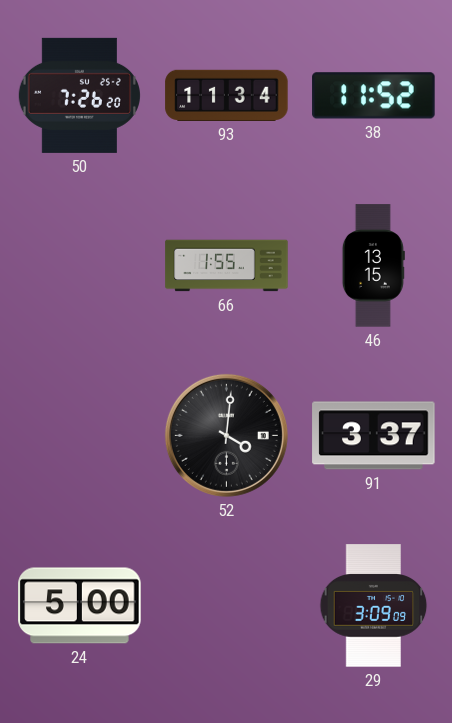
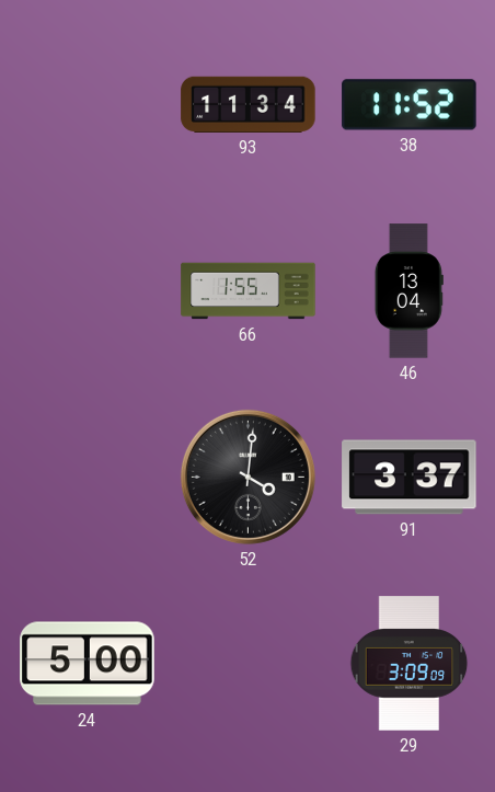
50: 7:26 -> none
46: 13:15 -> 13:04
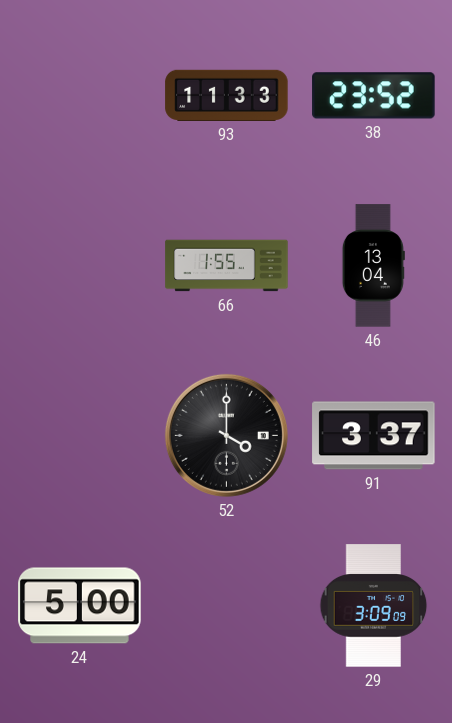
93: 11:34 -> 11:33
38: 11:52 -> 23:52
52: 4:01 -> 4:00
